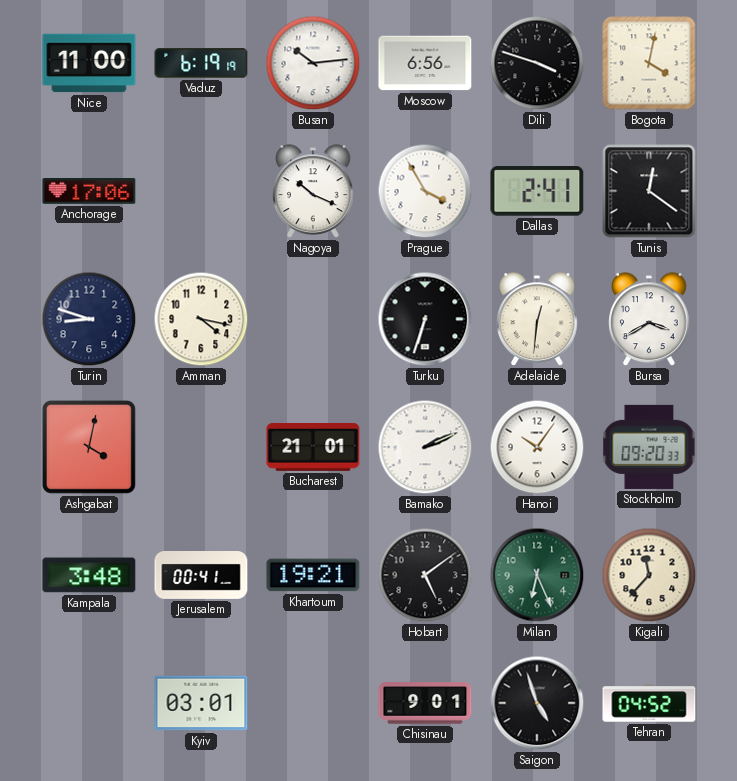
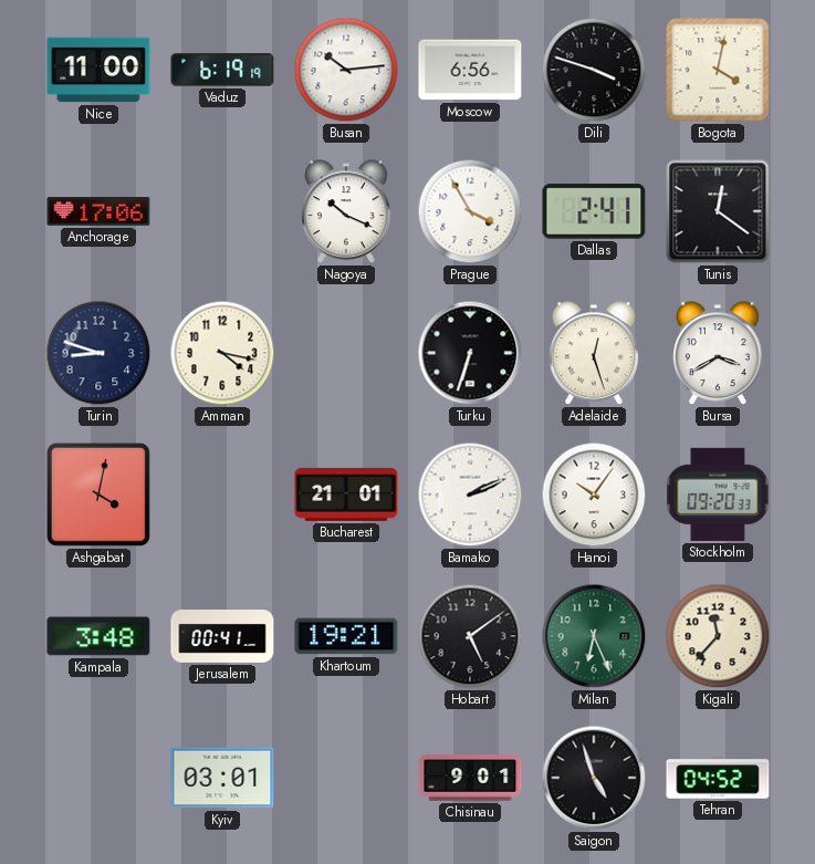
Adelaide: 12:31 -> 12:27
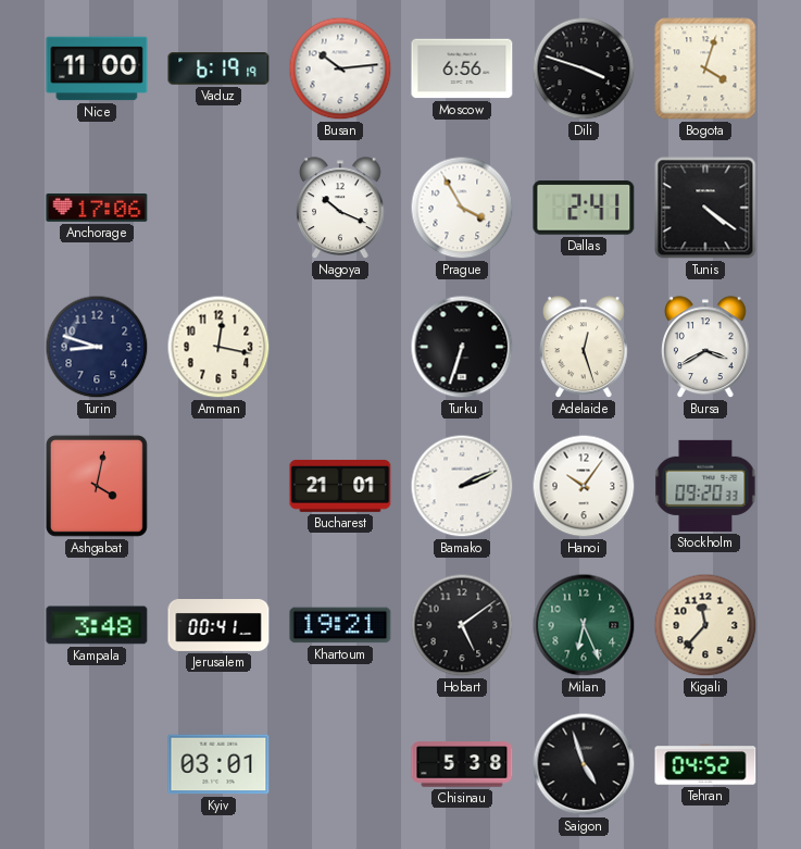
Bogota: 4:02 -> 4:03
Tunis: 12:21 -> 4:21
Amman: 4:17 -> 12:17
Chisinau: 9:01 -> 5:38
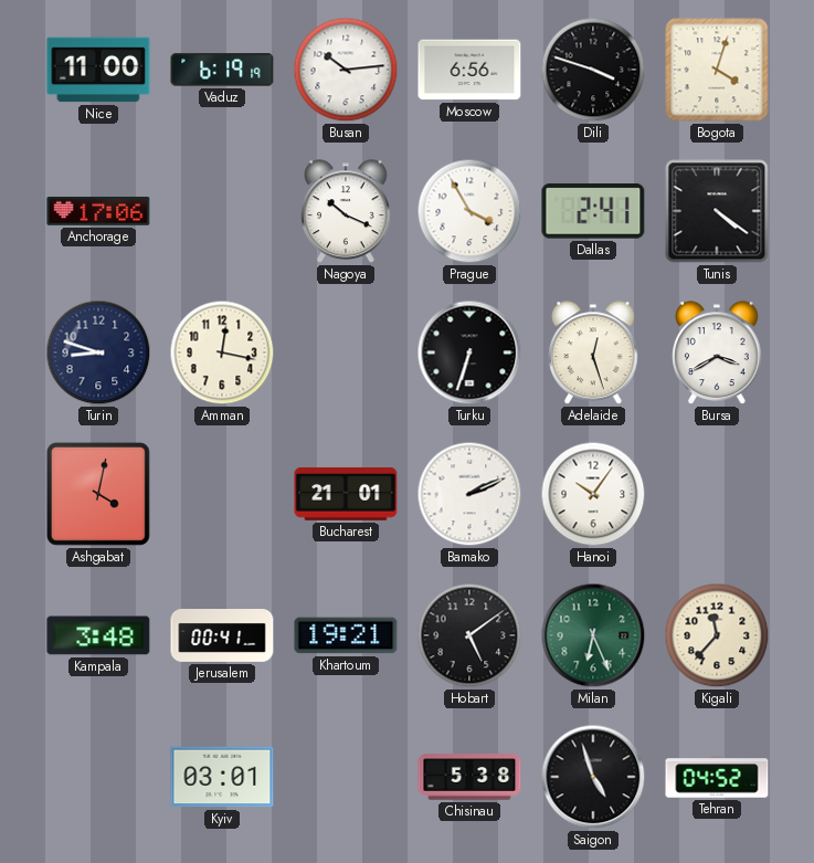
Stockholm: 09:20 -> none
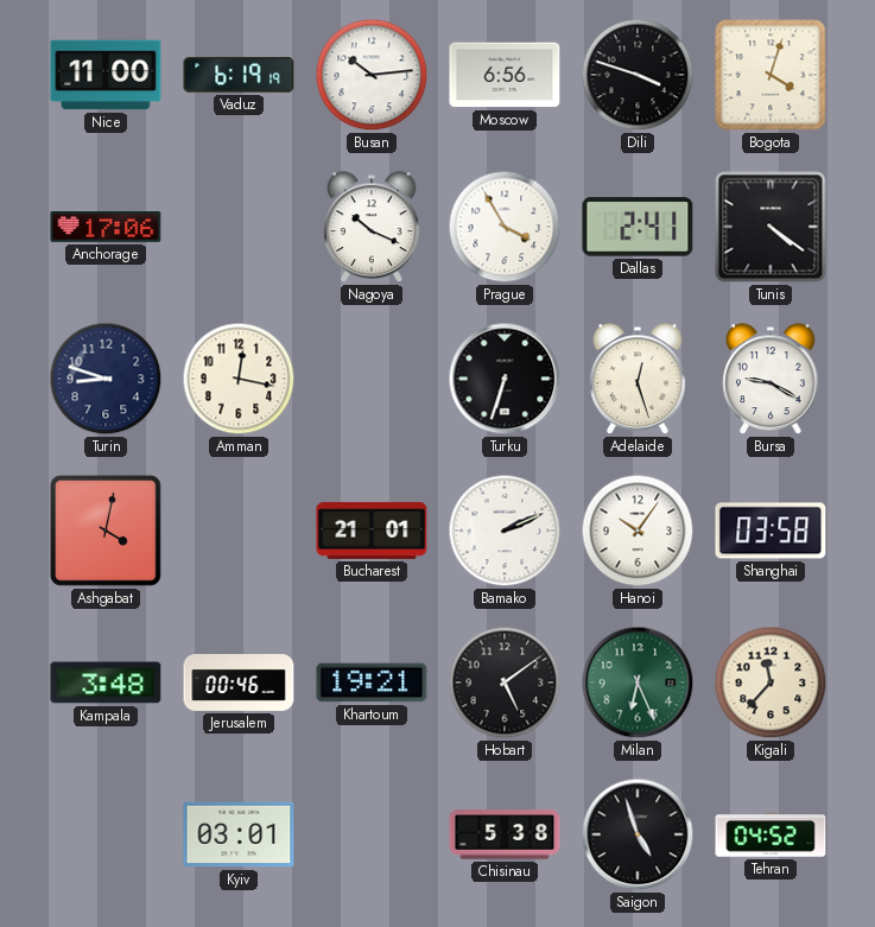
Bursa: 3:40 -> 9:20
Shanghai: none -> 03:58
Jerusalem: 00:41 -> 00:46
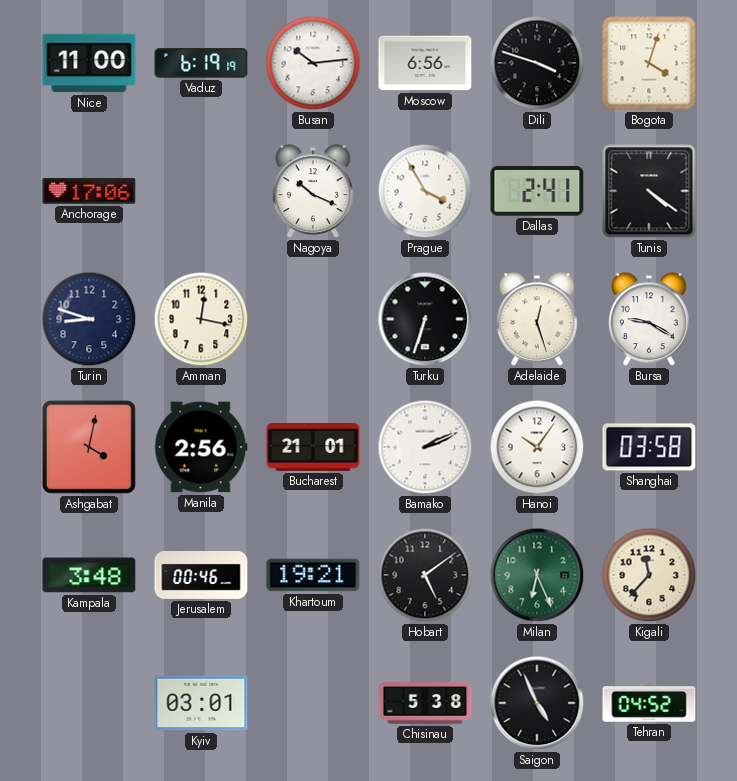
Manila: none -> 2:56
Saigon: 4:57 -> 4:56
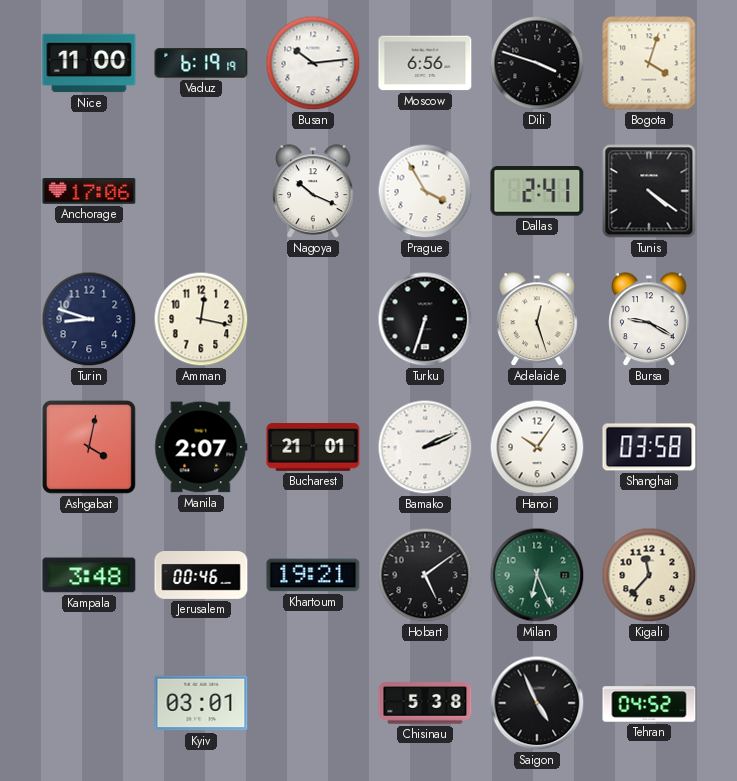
Manila: 2:56 -> 2:07
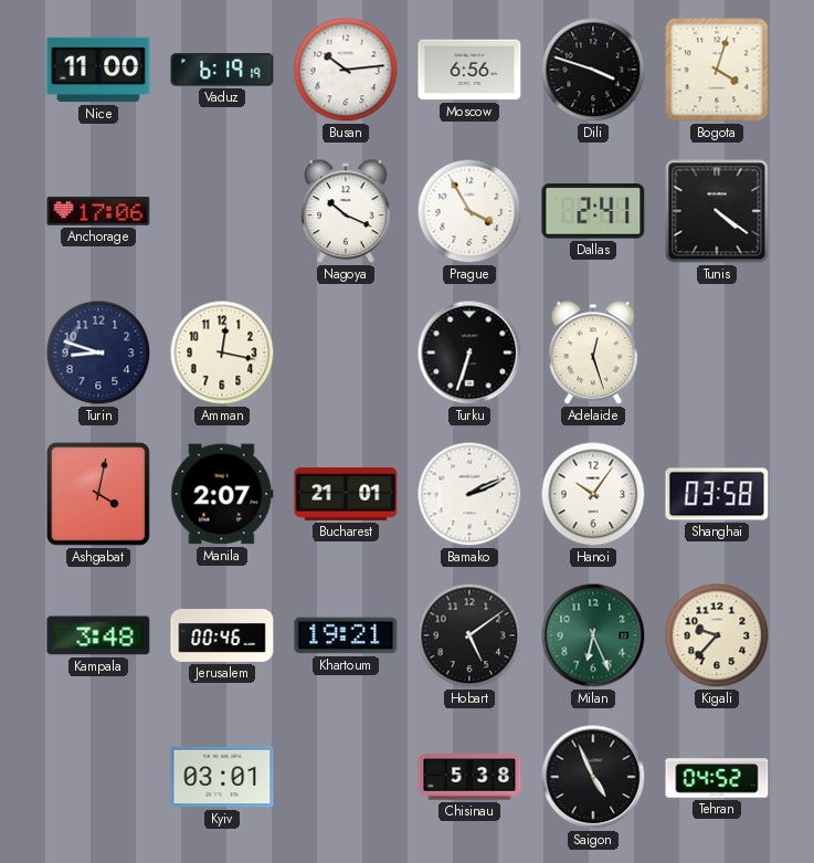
Bursa: 9:20 -> none
Kigali: 11:37 -> 9:37
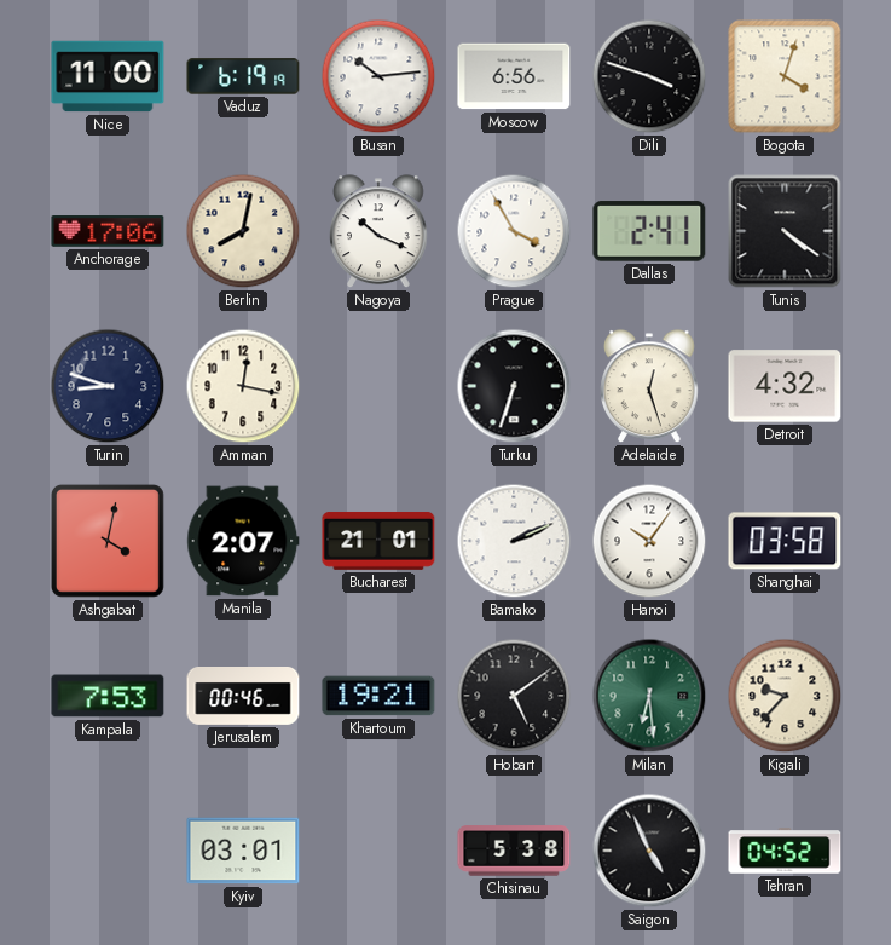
Berlin: none -> 8:02
Detroit: none -> 4:32
Kampala: 3:48 -> 7:53
Milan: 6:26 -> 6:29
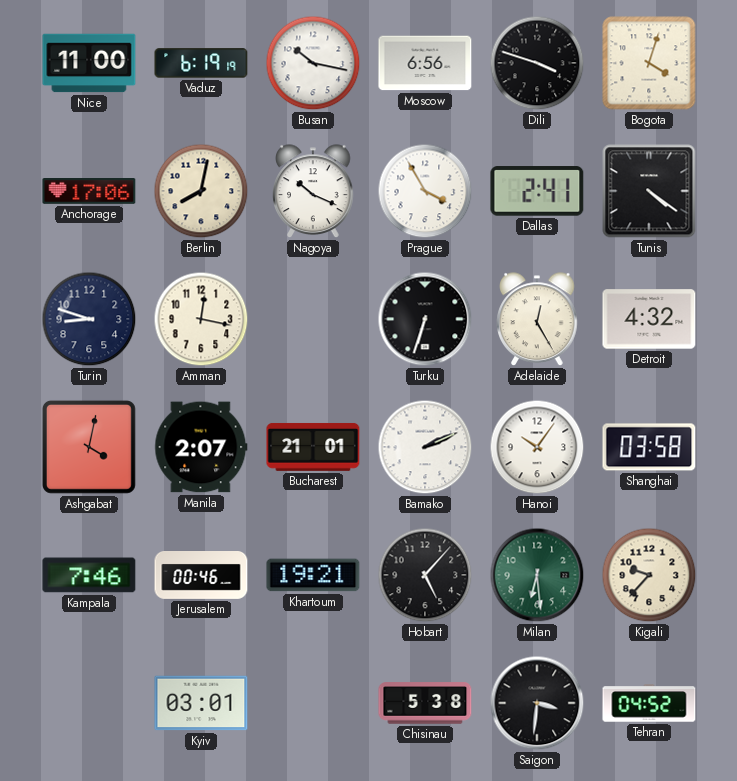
Busan: 10:14 -> 10:17
Adelaide: 12:27 -> 12:25
Kampala: 7:53 -> 7:46
Hobart: 5:09 -> 5:07
Saigon: 4:56 -> 3:31
